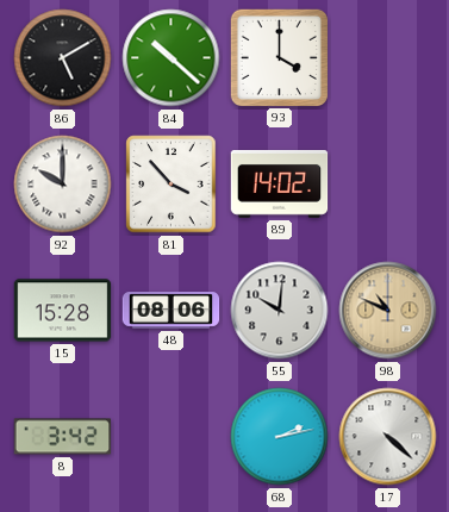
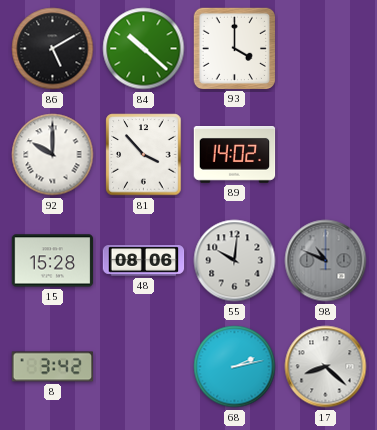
98 dial: champagne -> grey
17: 4:22 -> 8:22
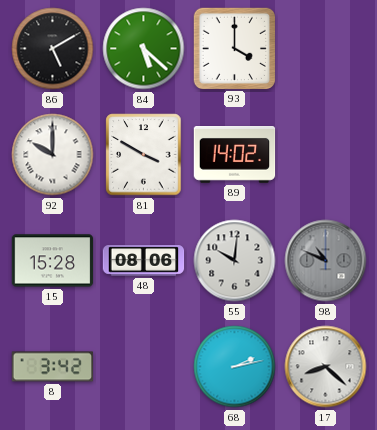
84: 10:22 -> 5:22
81: 3:53 -> 3:50
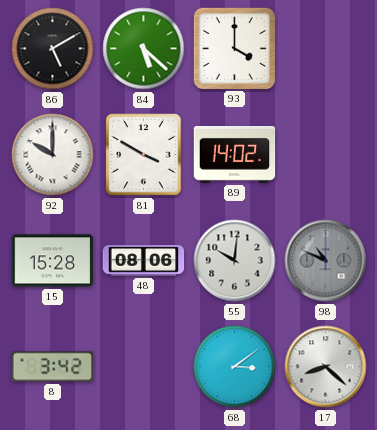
68: 2:13 -> 3:09
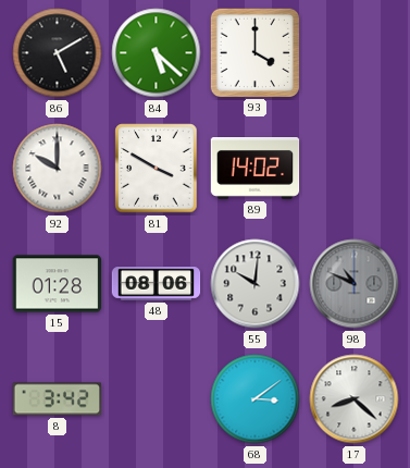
15: 15:28 -> 01:28
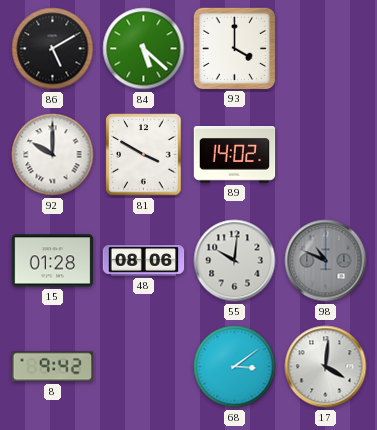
8: 3:42 -> 9:42
17: 8:22 -> 4:01
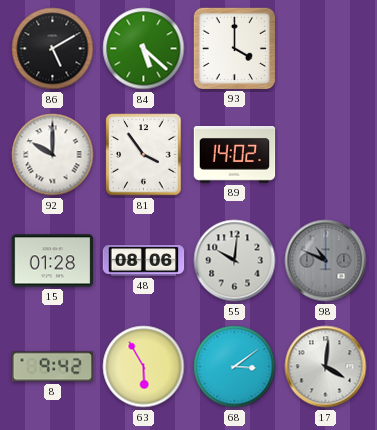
81: 3:50 -> 3:54
63: none -> 5:55
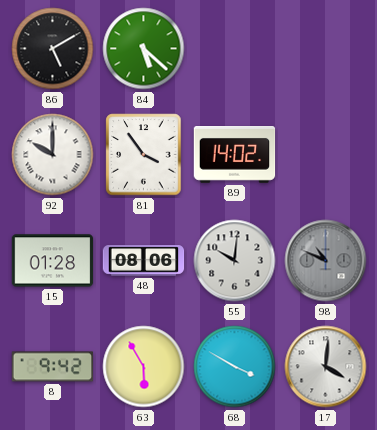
93: 4:00 -> none
68: 3:09 -> 3:50
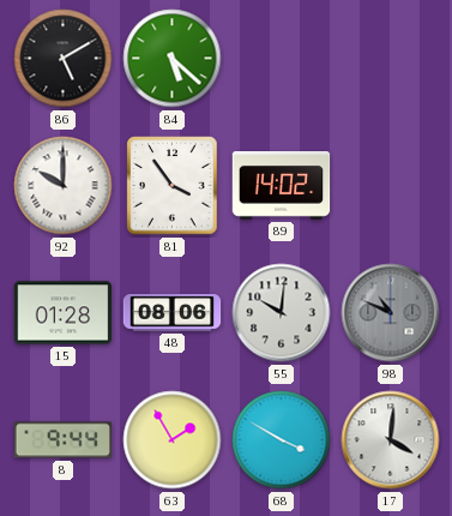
8: 9:42 -> 9:44
63: 5:55 -> 1:55
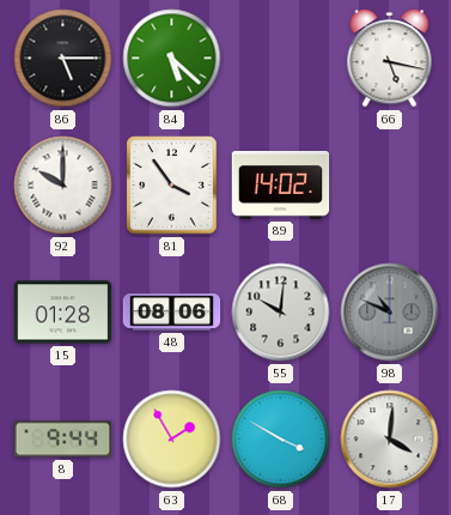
86: 5:10 -> 5:15
66: none -> 5:17
